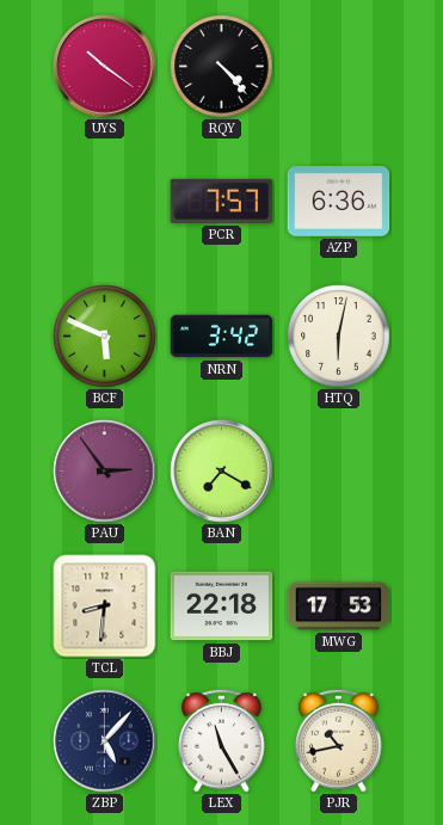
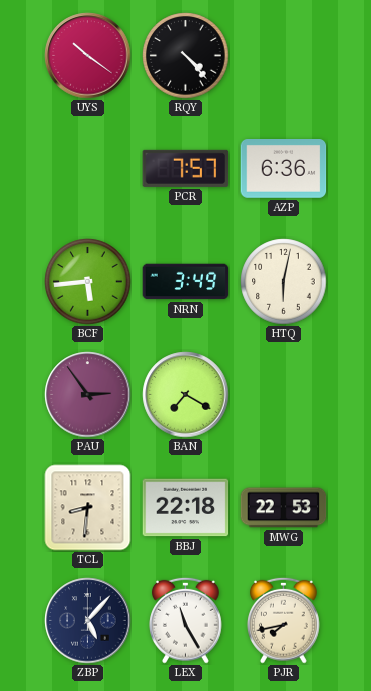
BCF: 5:49 -> 5:44
NRN: 3:42 -> 3:49
MWG: 17:53 -> 22:53
PJR: 10:43 -> 7:43
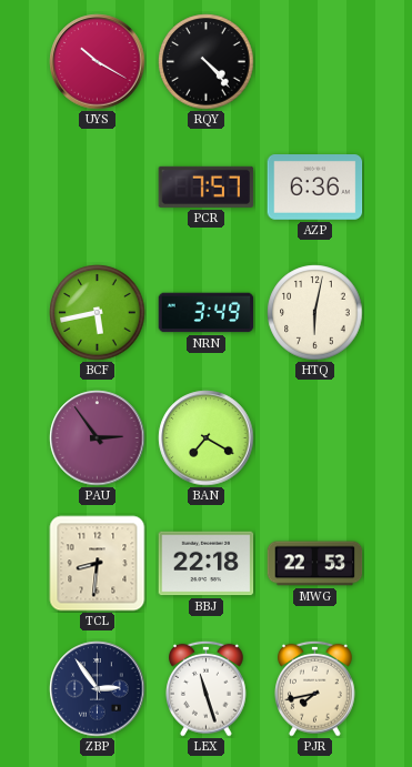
UYS: 10:21 -> 10:20
BCF: 5:44 -> 5:43
ZBP: 5:07 -> 2:54
LEX: 11:25 -> 11:27
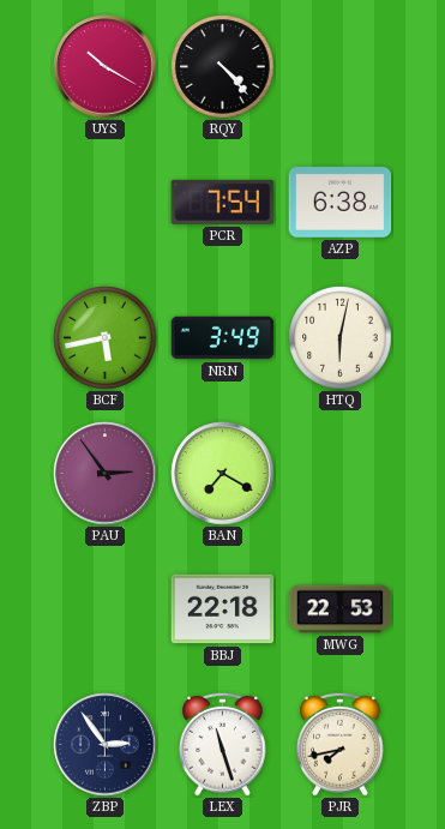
PCR: 7:57 -> 7:54
AZP: 6:36 -> 6:38
TCL: 8:31 -> none
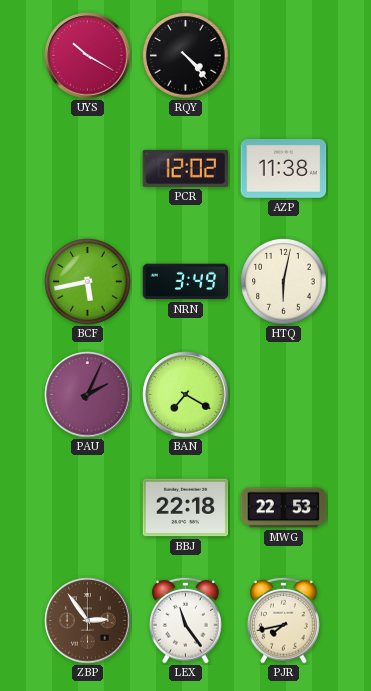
PCR: 7:54 -> 12:02
AZP: 6:38 -> 11:38
PAU: 2:54 -> 2:04
ZBP dial: navy -> brown
LEX: 11:27 -> 11:24
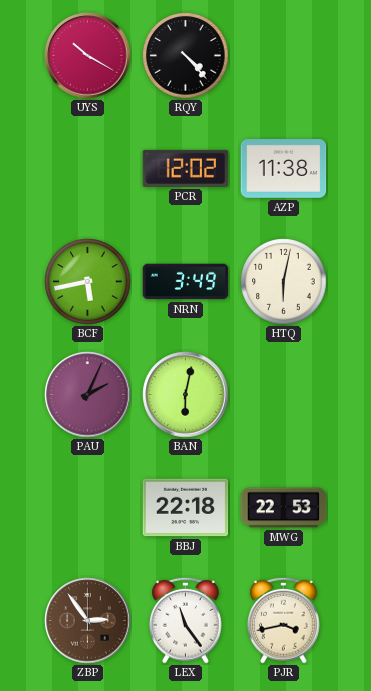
BAN: 7:20 -> 6:02
PJR: 7:43 -> 3:43
